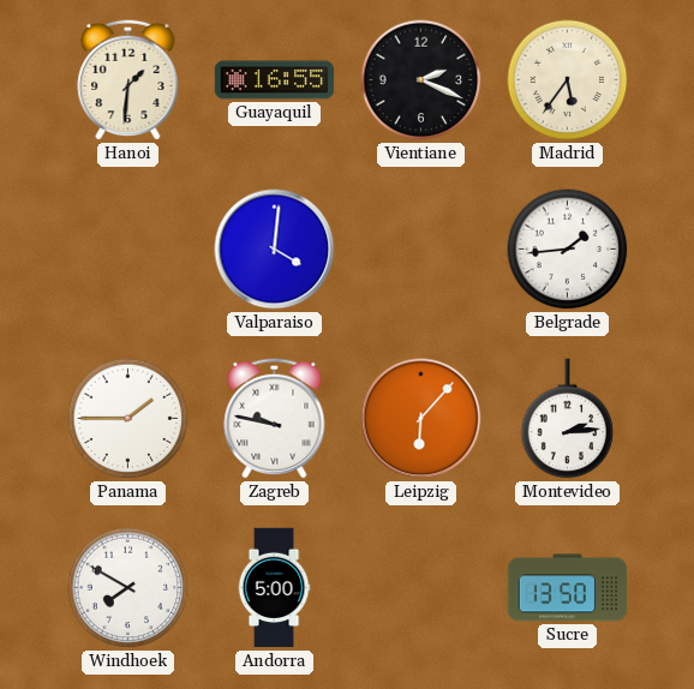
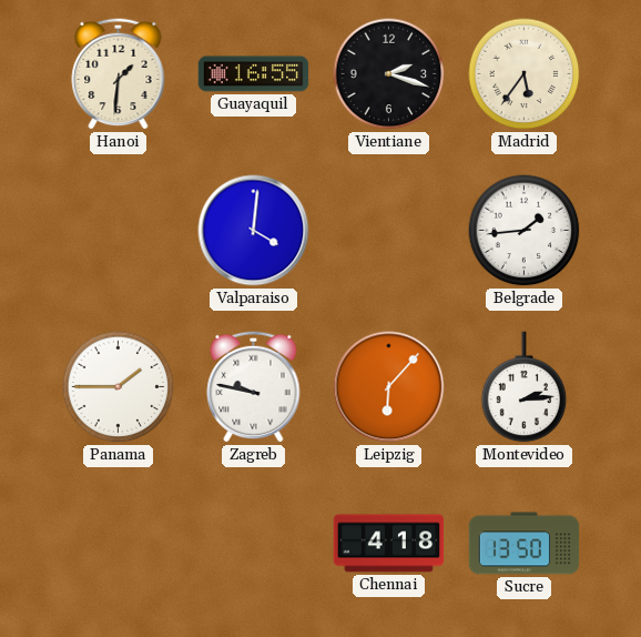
Vientiane: 2:19 -> 2:18
Windhoek: 7:50 -> none
Andorra: 5:00 -> none
Chennai: none -> 4:18
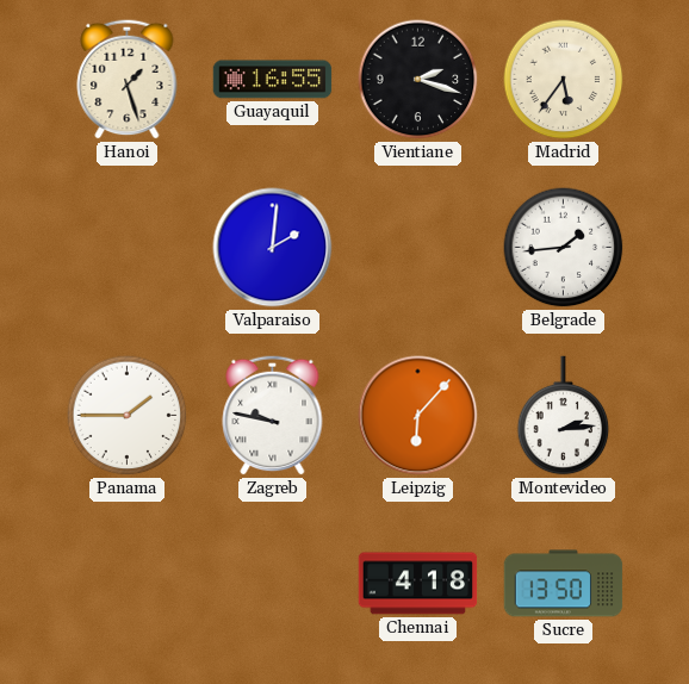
Hanoi: 1:31 -> 1:27
Valparaiso: 4:01 -> 2:01
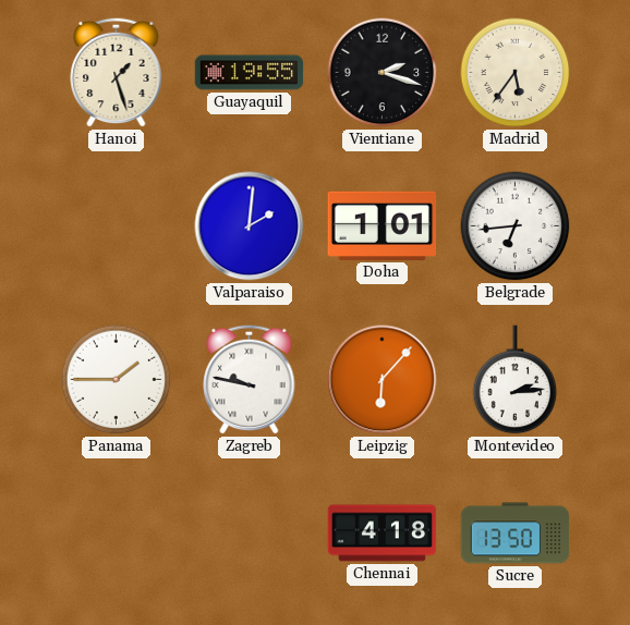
Guayaquil: 16:55 -> 19:55
Doha: none -> 1:01
Belgrade: 1:44 -> 6:44
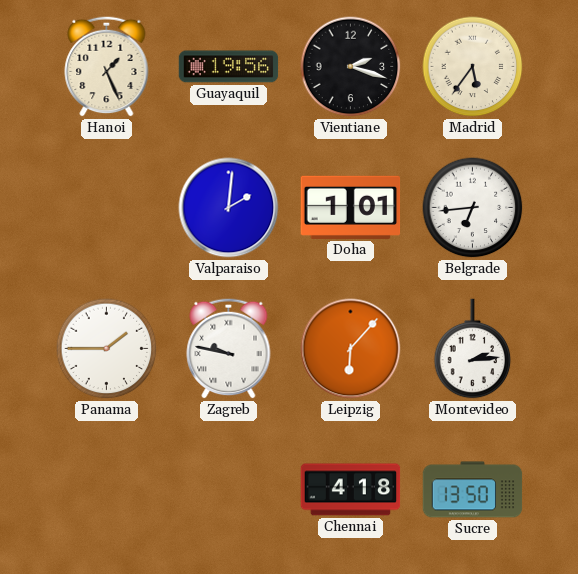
Hanoi: 1:27 -> 1:26
Guayaquil: 19:55 -> 19:56
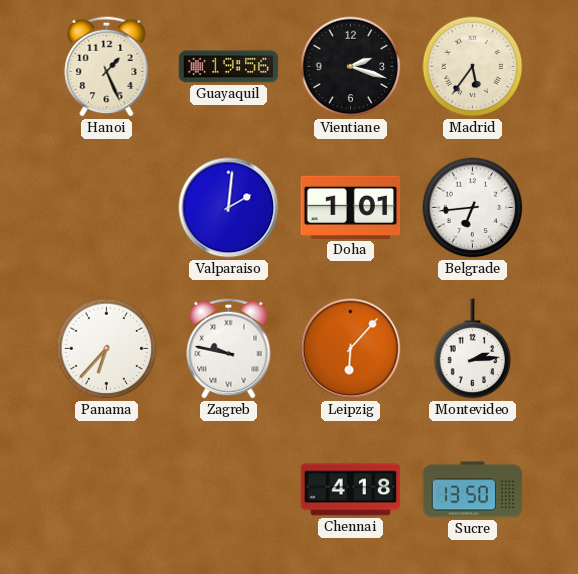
Panama: 1:45 -> 6:37
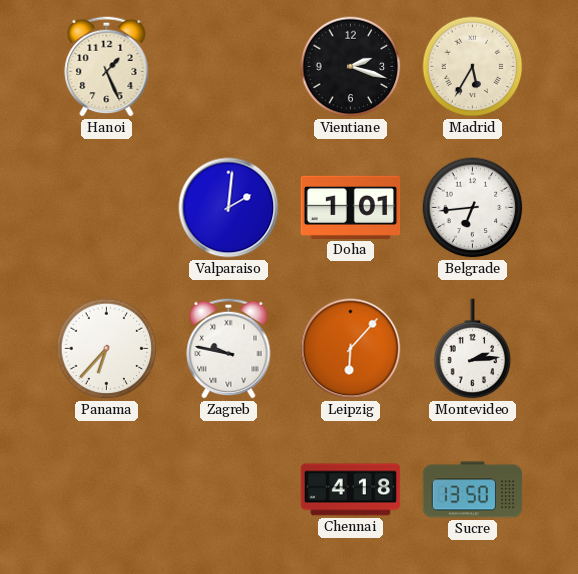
Guayaquil: 19:56 -> none
Madrid: 5:36 -> 5:35
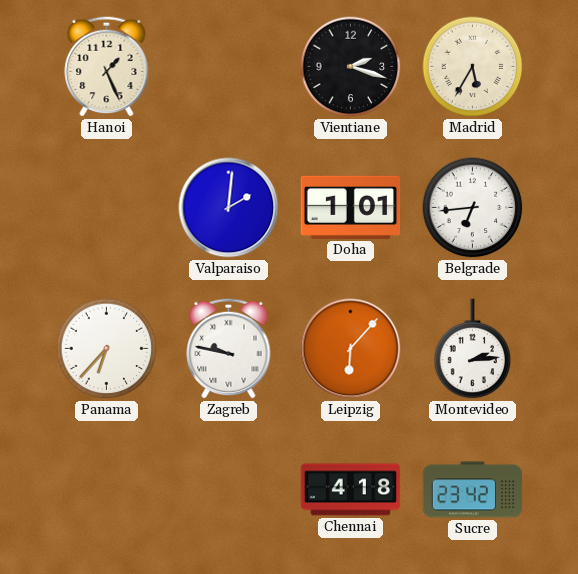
Sucre: 13:50 -> 23:42
